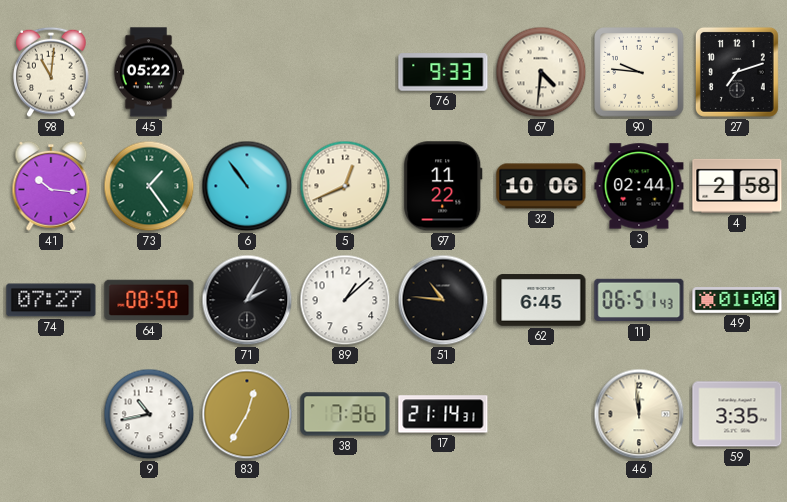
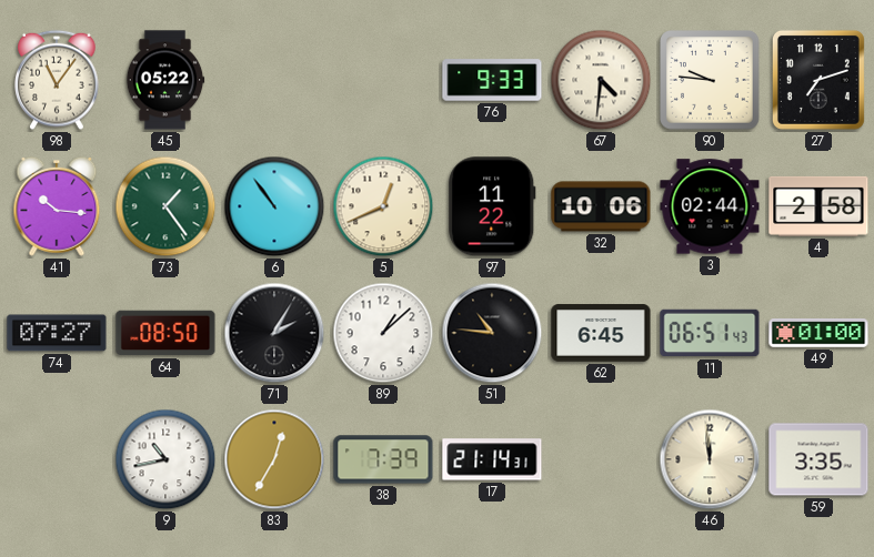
98: 11:01 -> 11:06
38: 7:36 -> 7:39
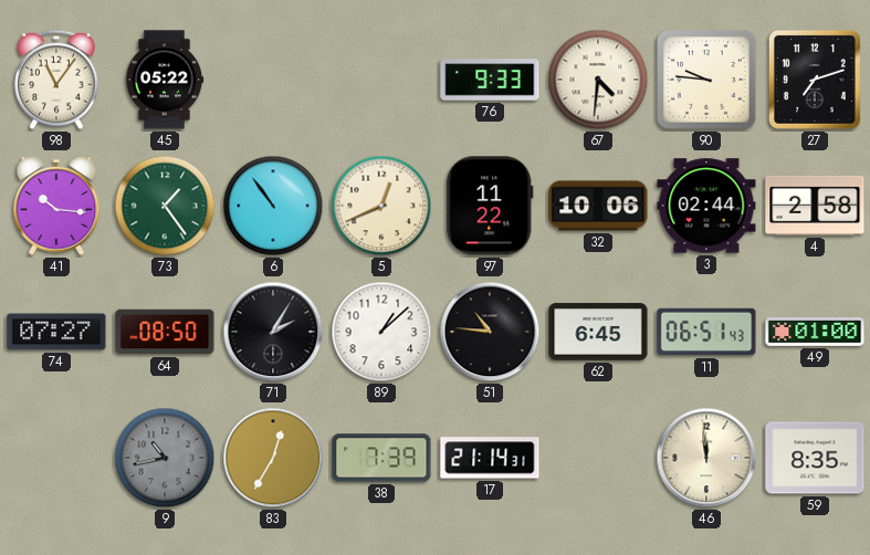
9 dial: white -> grey
59: 3:35 -> 8:35
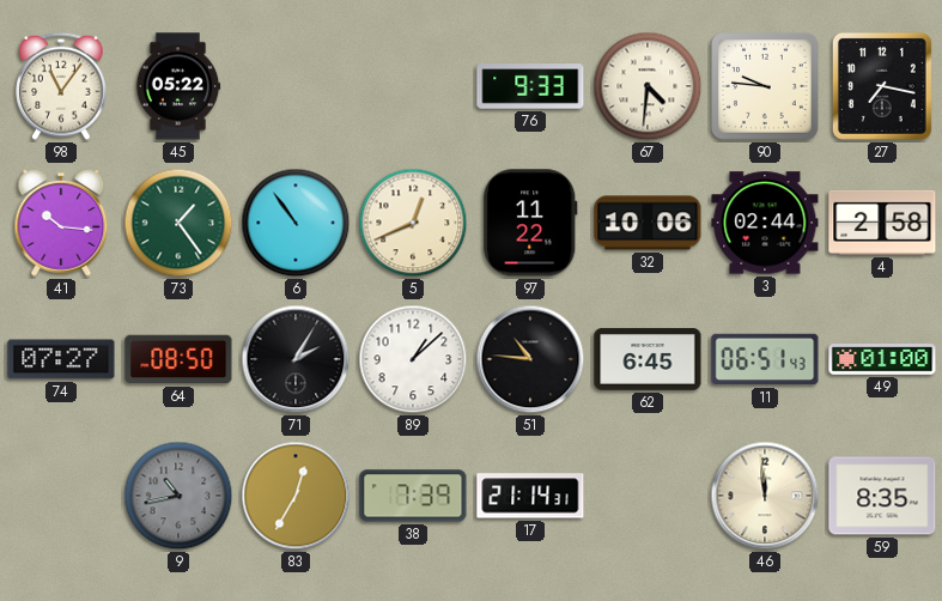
27: 7:12 -> 7:17
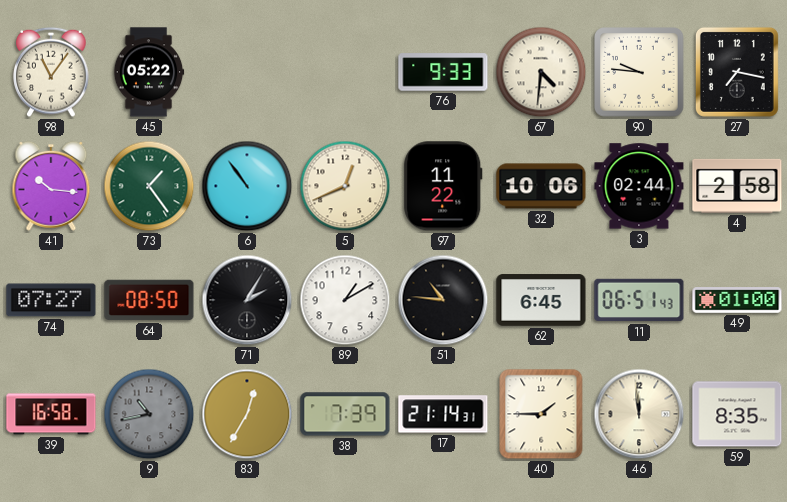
89: 1:08 -> 1:10
39: none -> 16:58
40: none -> 1:45
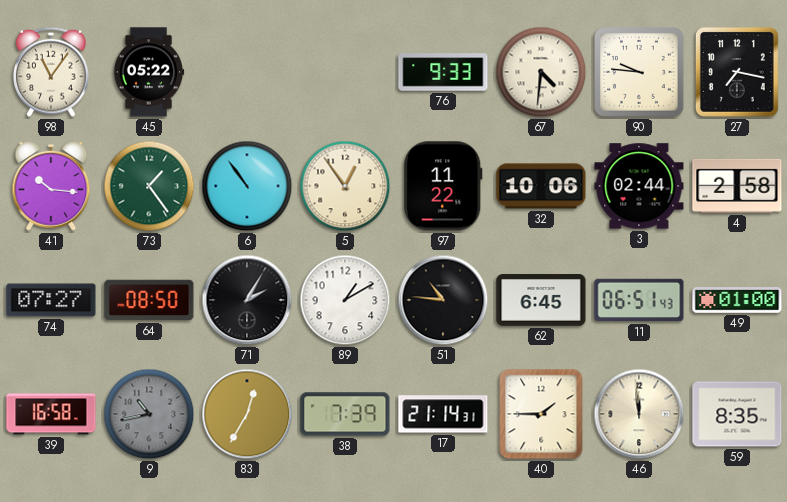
5: 12:41 -> 12:54
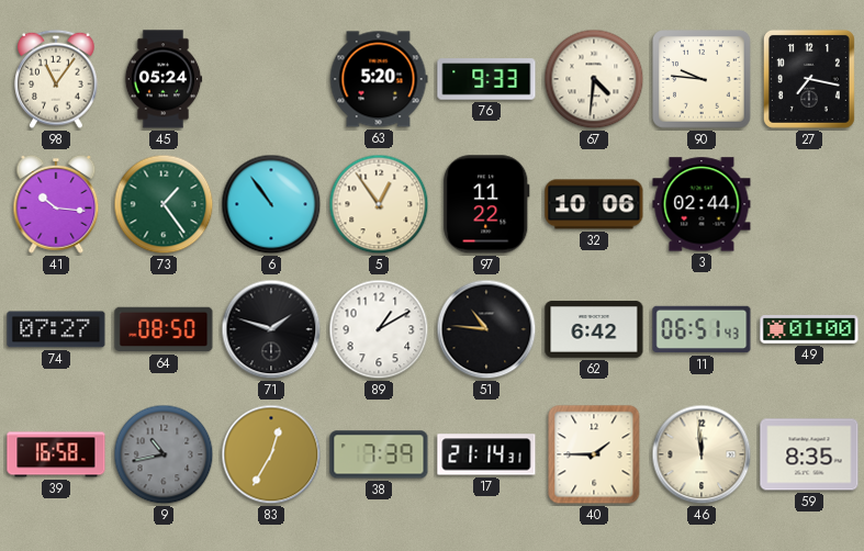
45: 05:22 -> 05:24
63: none -> 5:20
4: 2:58 -> none
71: 2:05 -> 1:48
62: 6:45 -> 6:42
